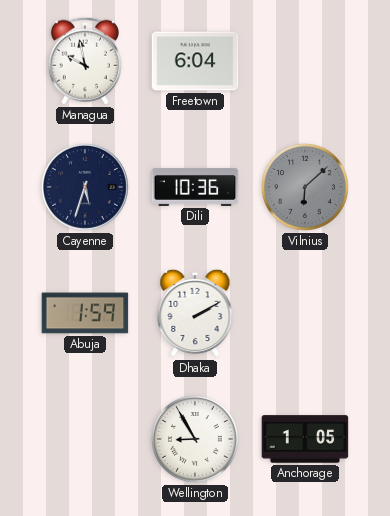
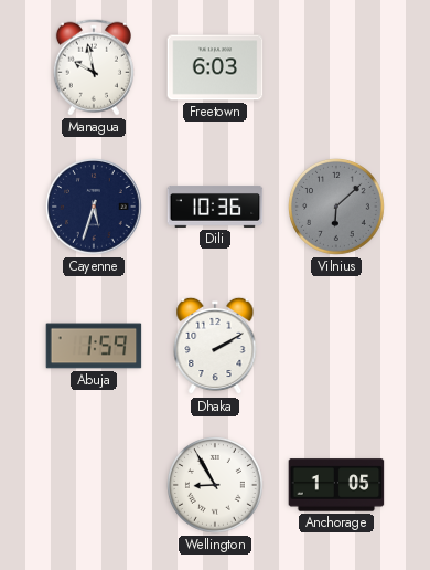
Freetown: 6:04 -> 6:03
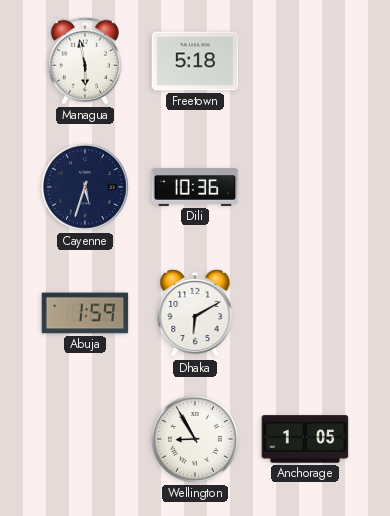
Managua: 9:58 -> 5:58
Freetown: 6:03 -> 5:18
Vilnius: 6:08 -> none
Dhaka: 2:10 -> 6:10
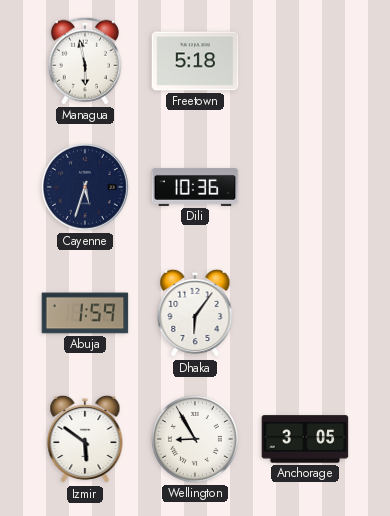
Dhaka: 6:10 -> 6:06
Izmir: none -> 5:51
Anchorage: 1:05 -> 3:05
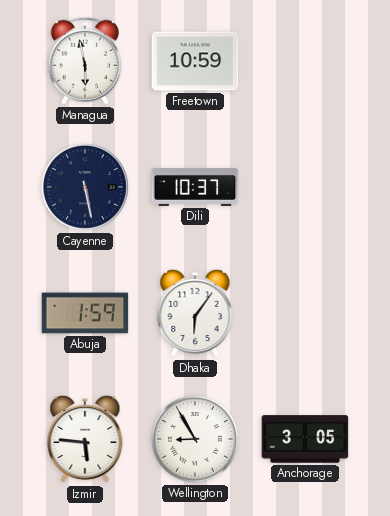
Freetown: 5:18 -> 10:59
Cayenne: 5:33 -> 5:28
Dili: 10:36 -> 10:37
Izmir: 5:51 -> 5:46
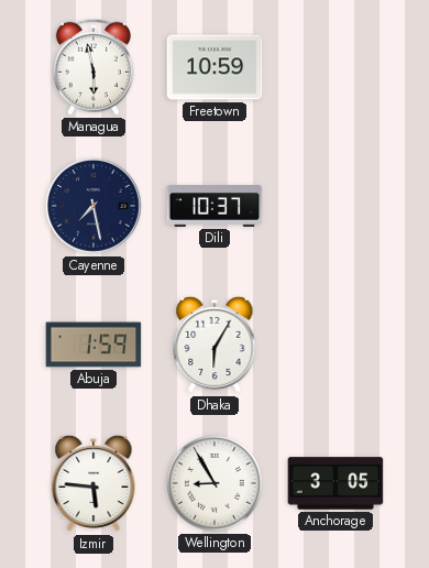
Cayenne: 5:28 -> 7:28
Dhaka: 6:06 -> 6:05
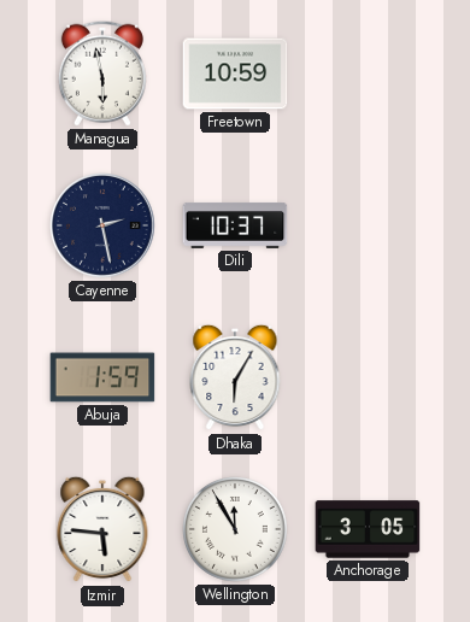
Cayenne: 7:28 -> 2:28
Wellington: 8:55 -> 11:55
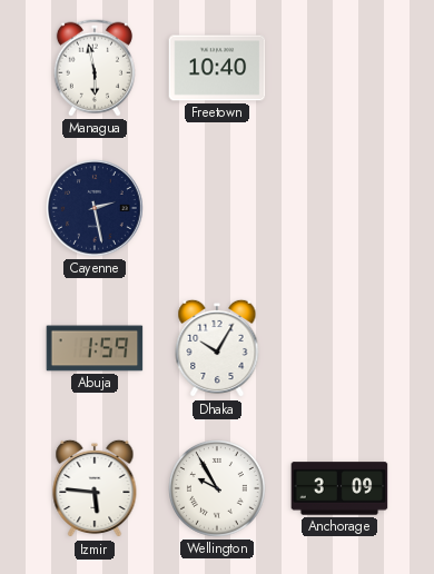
Freetown: 10:59 -> 10:40
Dili: 10:37 -> none
Dhaka: 6:05 -> 10:05
Wellington: 11:55 -> 9:55
Anchorage: 3:05 -> 3:09
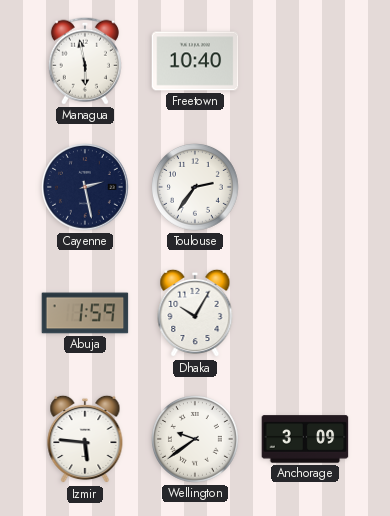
Toulouse: none -> 2:36
Wellington: 9:55 -> 9:39
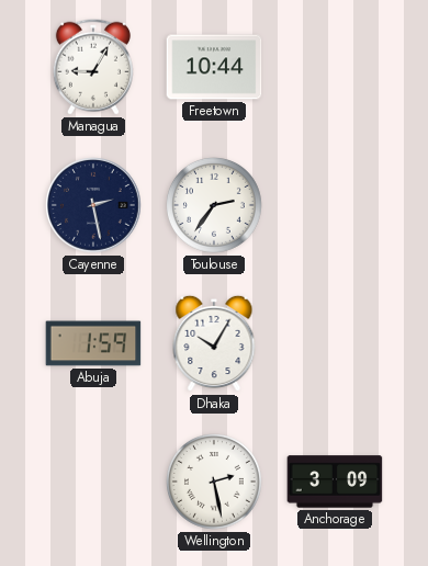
Managua: 5:58 -> 9:05
Freetown: 10:40 -> 10:44
Izmir: 5:46 -> none
Wellington: 9:39 -> 2:28
